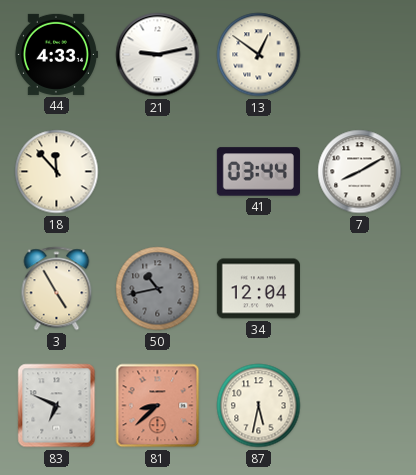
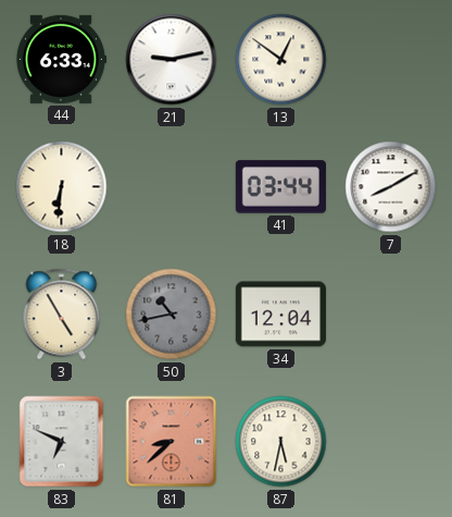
44: 4:33 -> 6:33
18: 11:53 -> 6:31
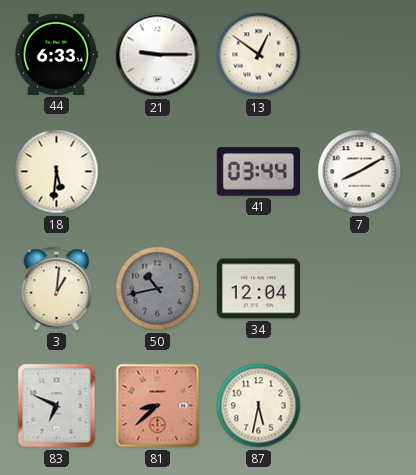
21: 9:13 -> 9:15
18: 6:31 -> 5:31
3: 4:55 -> 1:01
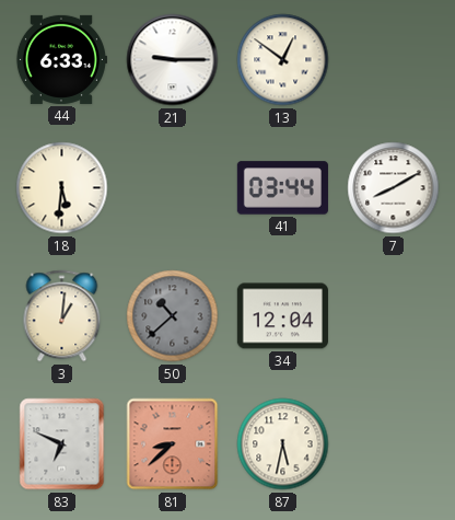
50: 10:43 -> 10:38
